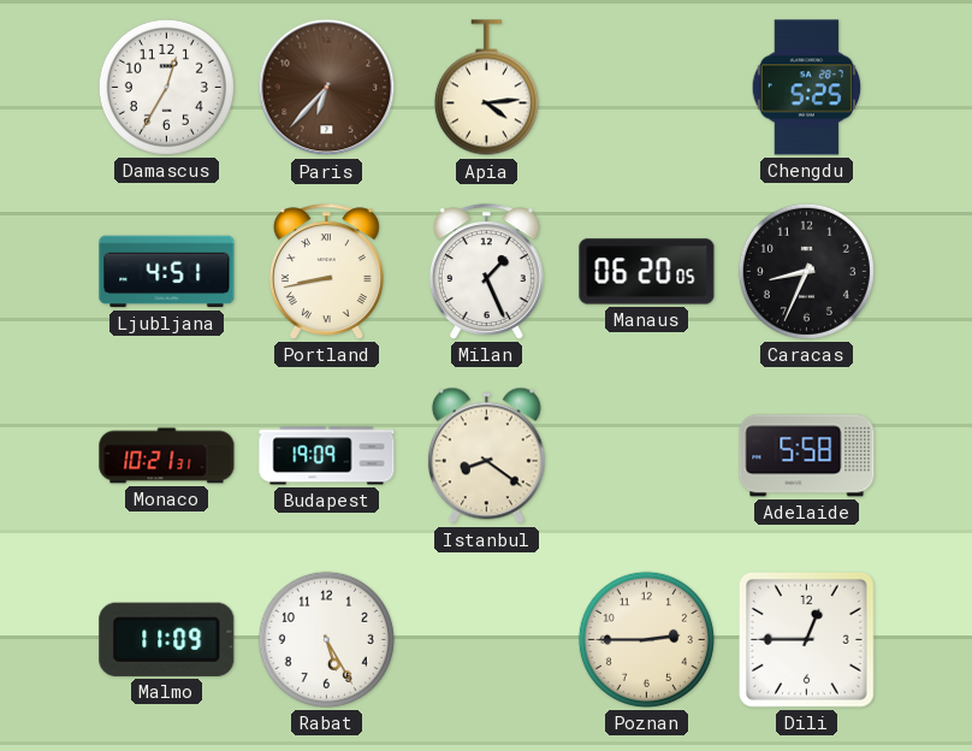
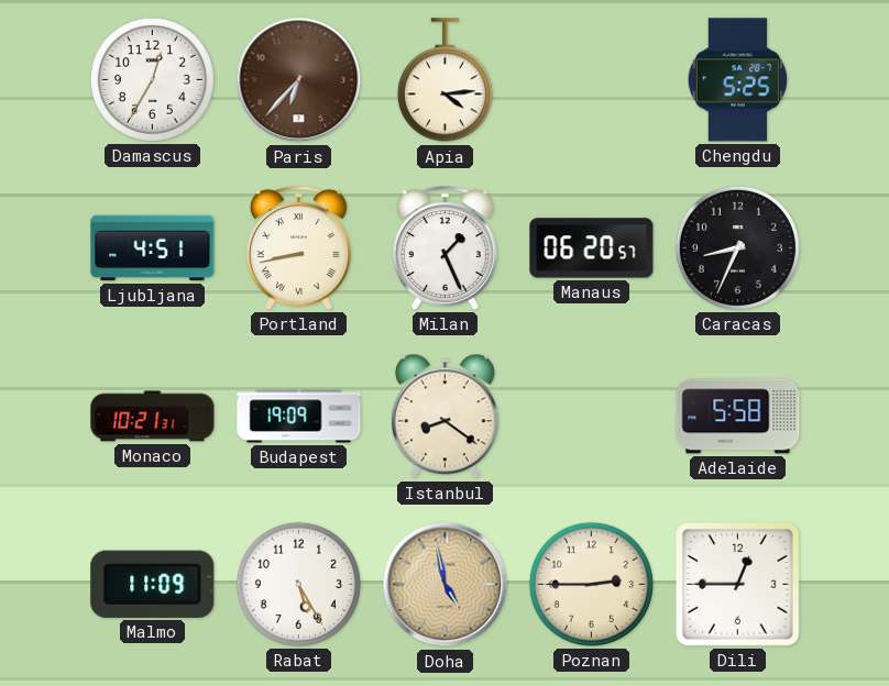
Manaus: 06:20:05 -> 06:20:57
Doha: none -> 4:58
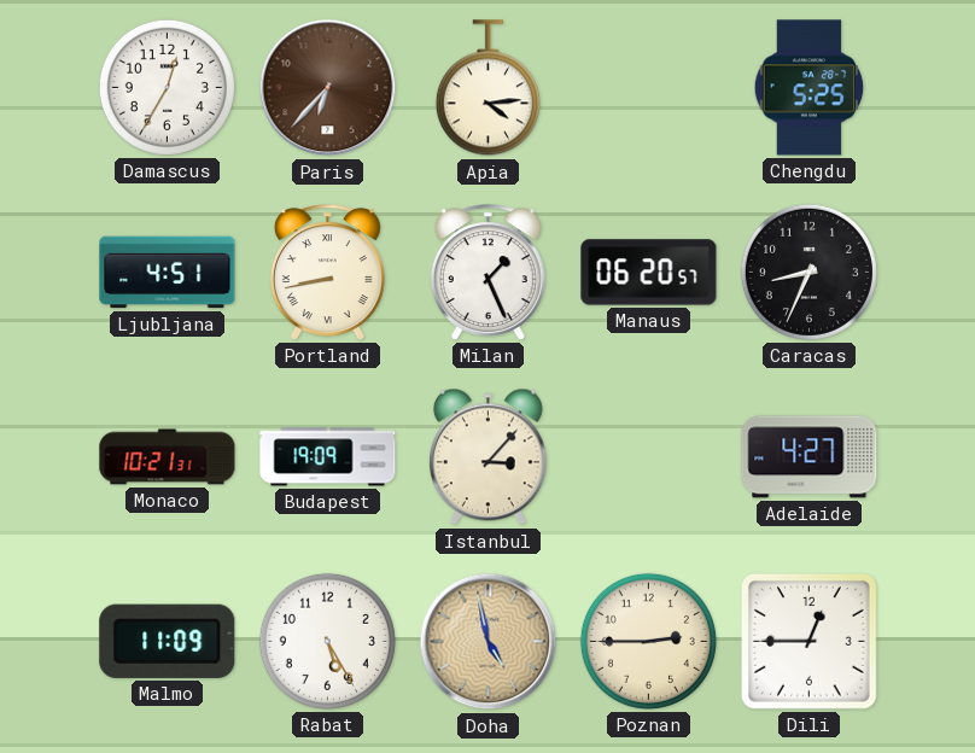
Istanbul: 8:21 -> 3:07
Adelaide: 5:58 -> 4:27
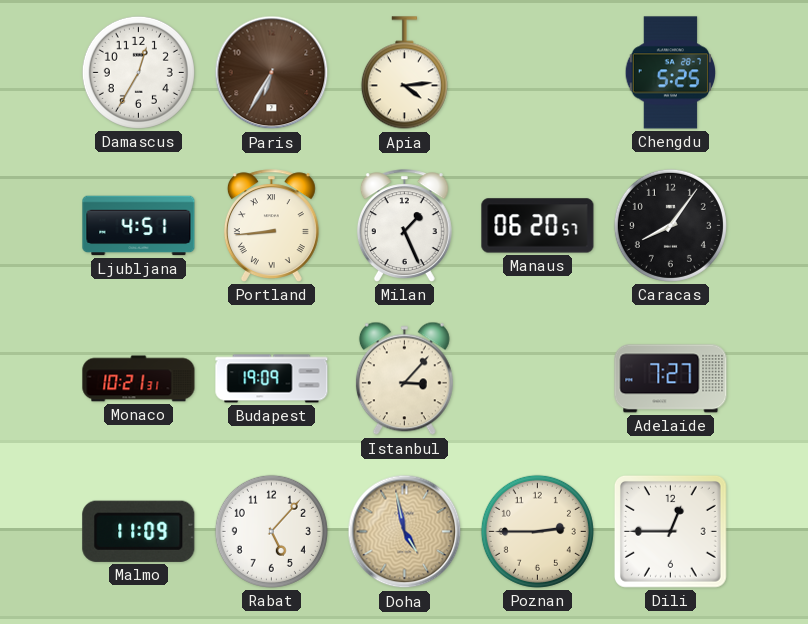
Paris: 6:37 -> 6:35
Portland: 8:43 -> 8:44
Caracas: 8:34 -> 8:06
Adelaide: 4:27 -> 7:27
Rabat: 5:25 -> 5:07
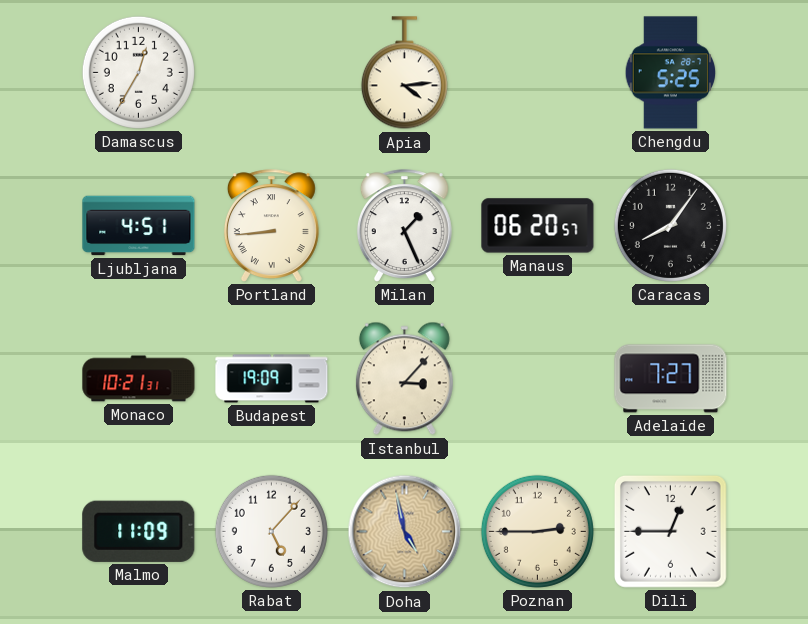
Paris: 6:35 -> none
